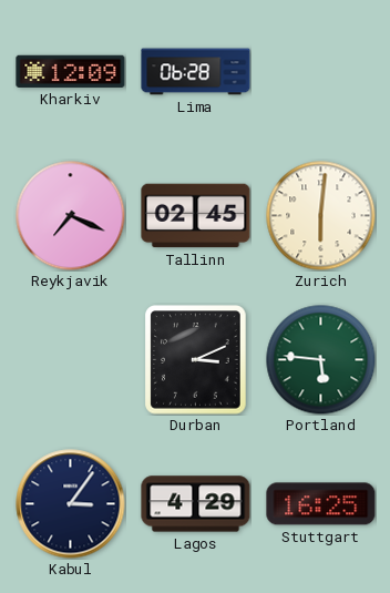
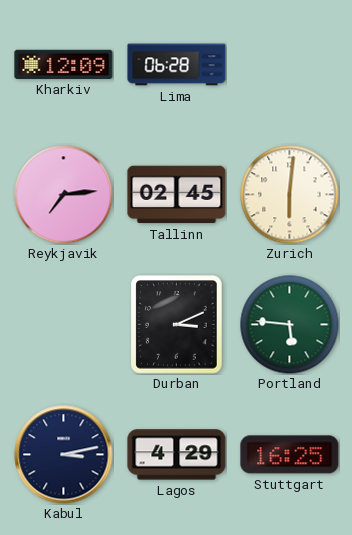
Reykjavik: 7:19 -> 7:14
Kabul: 3:06 -> 3:13
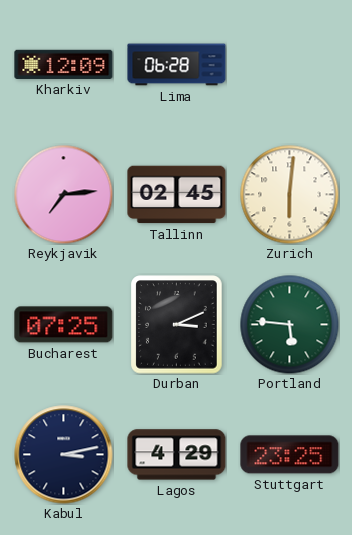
Bucharest: none -> 07:25
Stuttgart: 16:25 -> 23:25
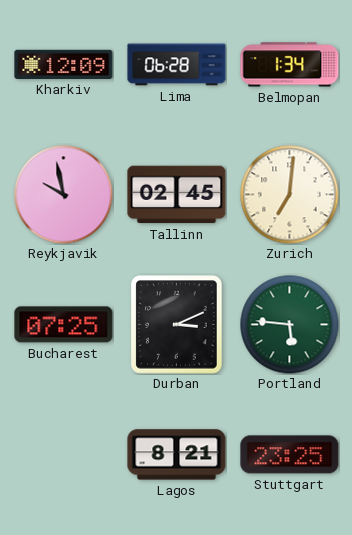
Belmopan: none -> 1:34
Reykjavik: 7:14 -> 9:58
Zurich: 6:01 -> 7:01
Kabul: 3:13 -> none
Lagos: 4:29 -> 8:21
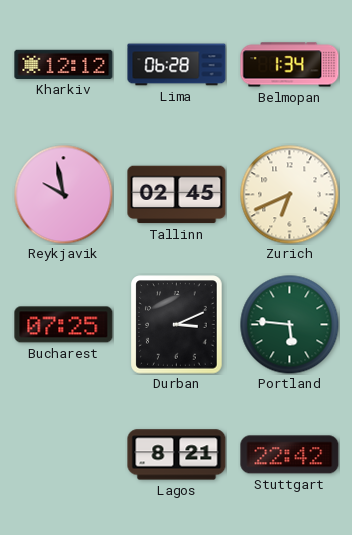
Kharkiv: 12:09 -> 12:12
Zurich: 7:01 -> 6:41
Stuttgart: 23:25 -> 22:42
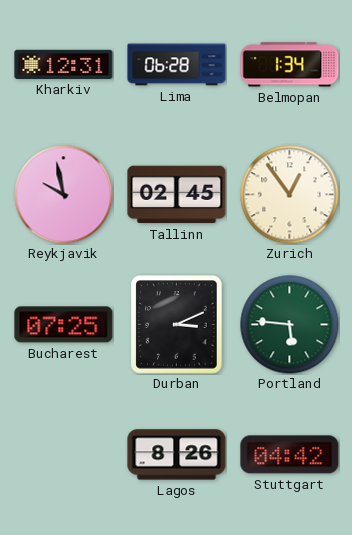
Kharkiv: 12:12 -> 12:31
Zurich: 6:41 -> 12:54
Lagos: 8:21 -> 8:26
Stuttgart: 22:42 -> 04:42
